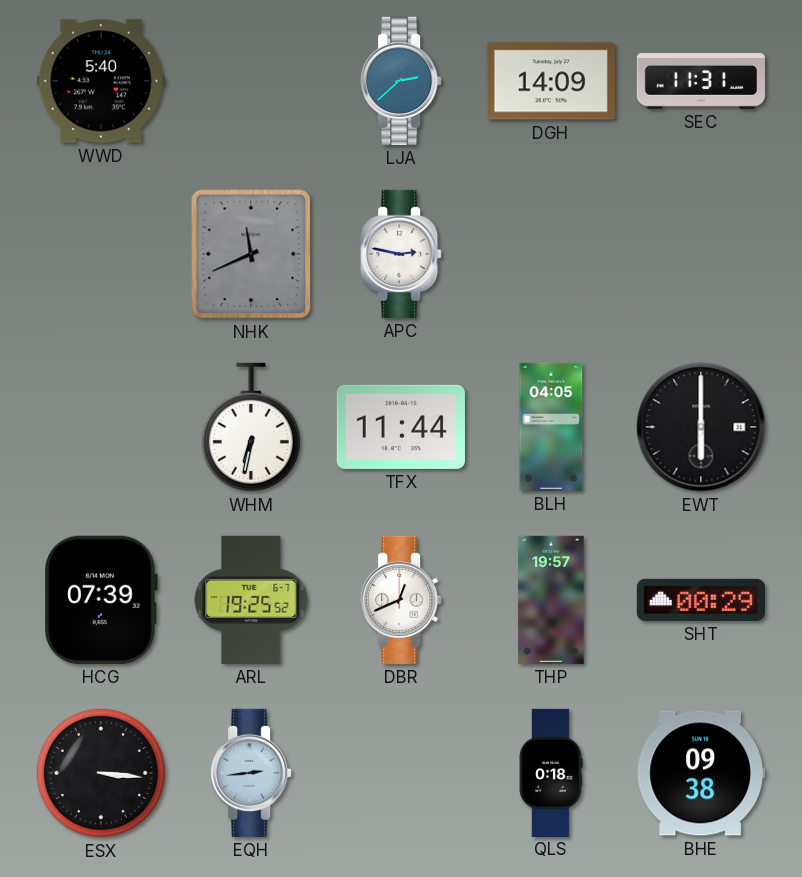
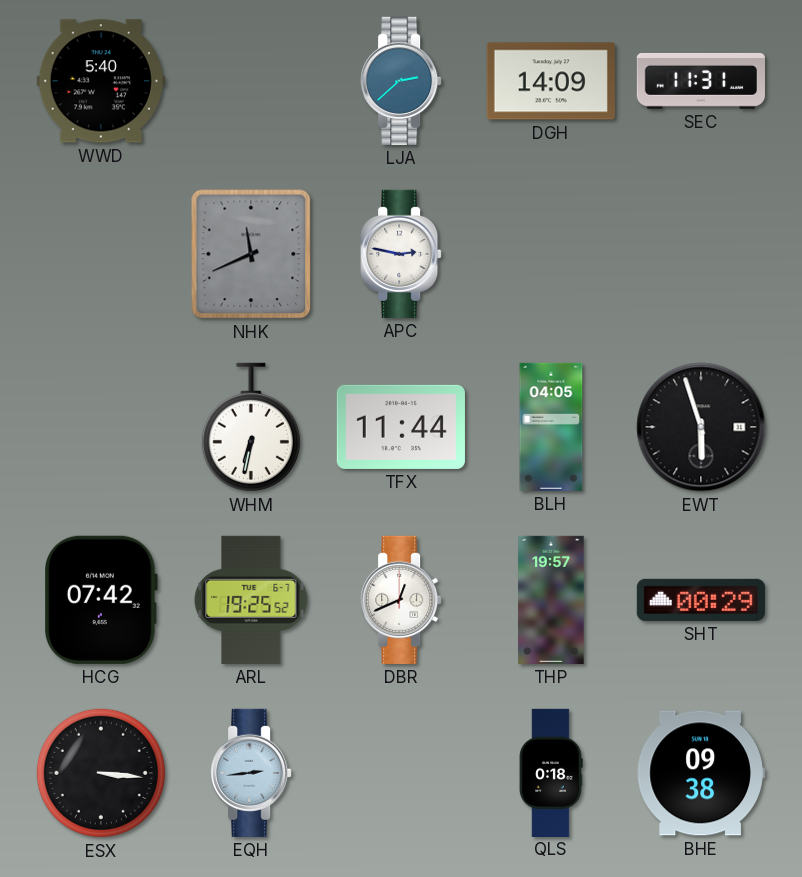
EWT: 6:00 -> 5:57
HCG: 07:39 -> 07:42
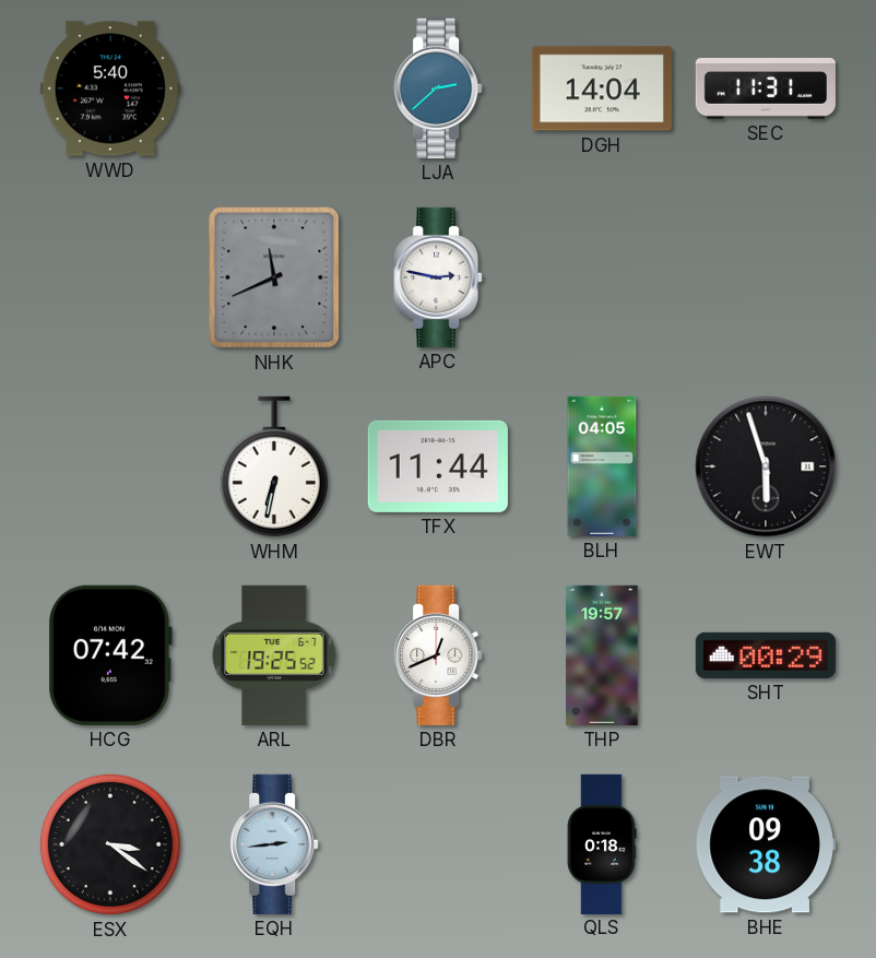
DGH: 14:09 -> 14:04
ESX: 3:16 -> 3:21
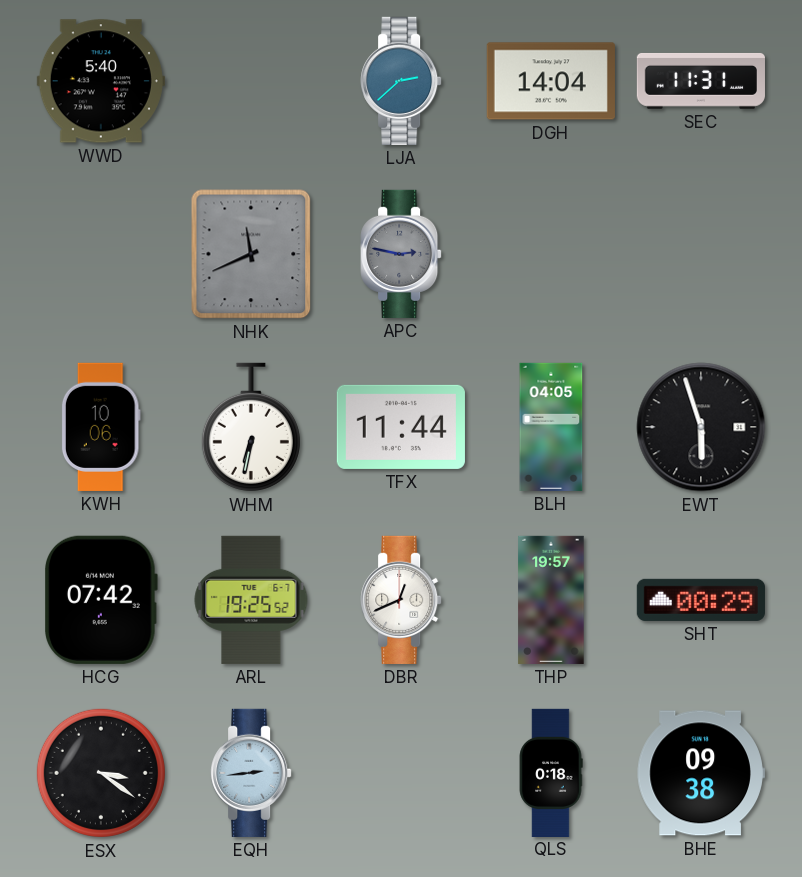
APC dial: white -> grey
KWH: none -> 10:06
